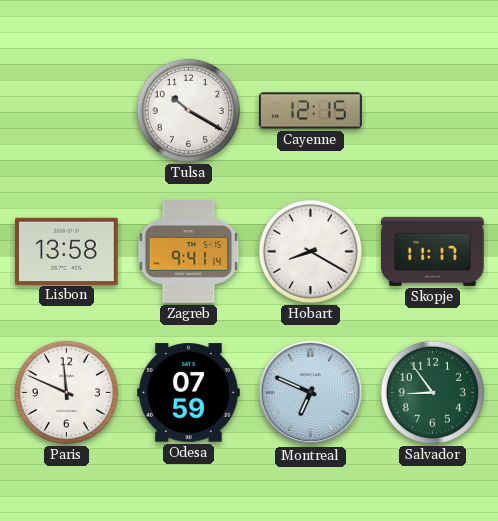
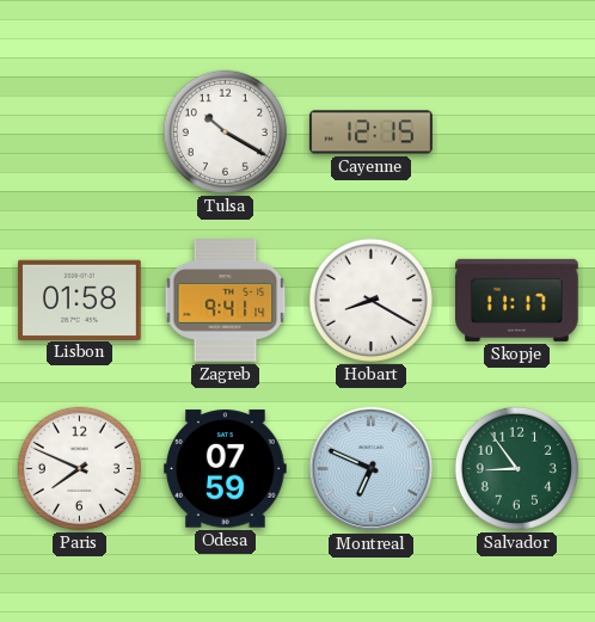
Lisbon: 13:58 -> 01:58
Paris: 11:49 -> 7:49
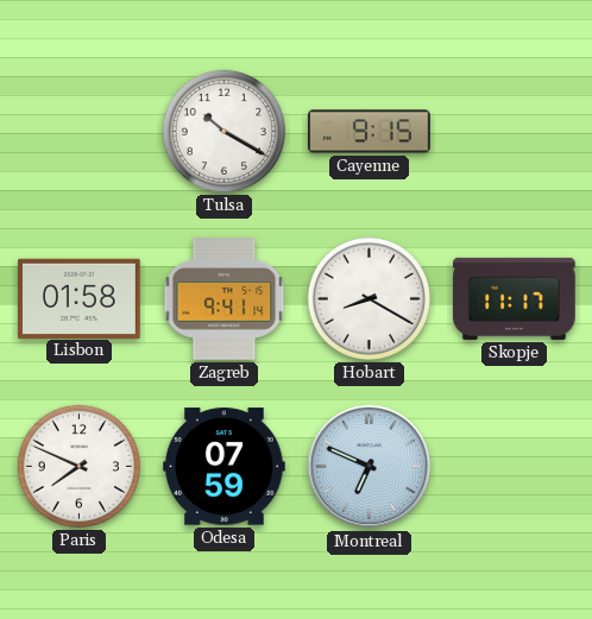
Cayenne: 12:15 -> 9:15
Salvador: 8:54 -> none
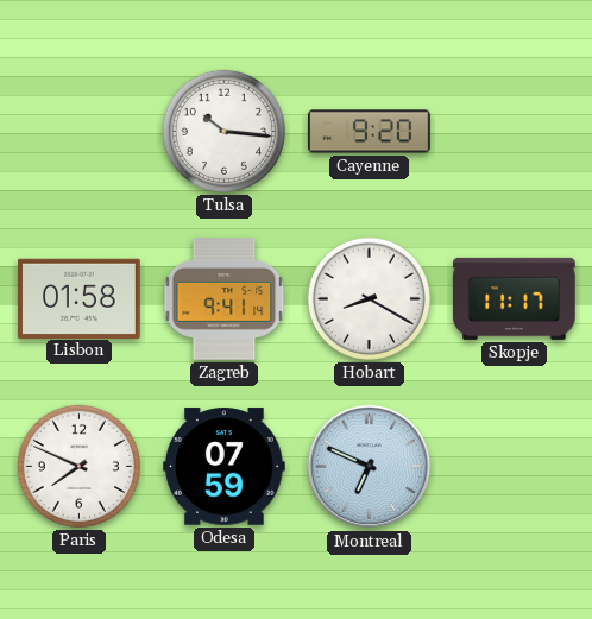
Tulsa: 10:20 -> 10:16
Cayenne: 9:15 -> 9:20
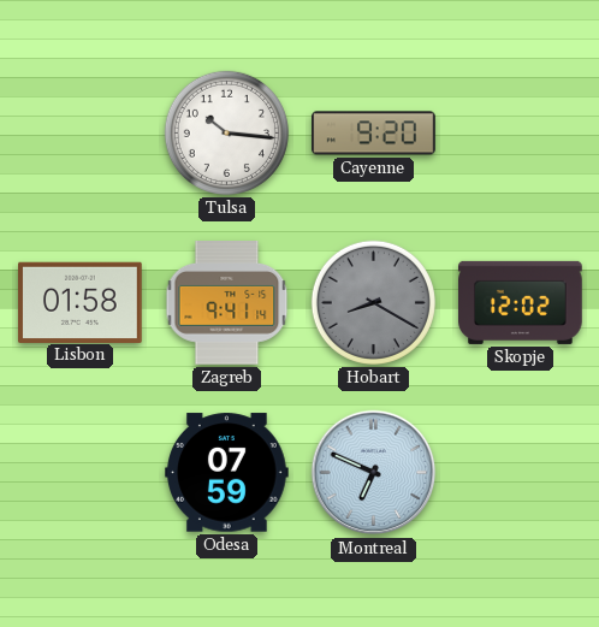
Hobart dial: white -> grey
Skopje: 11:17 -> 12:02
Paris: 7:49 -> none
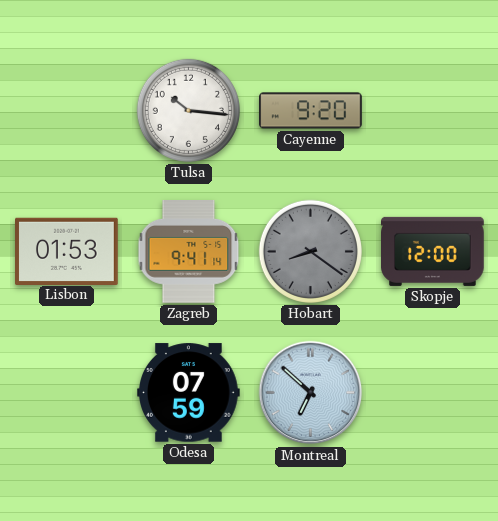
Lisbon: 01:58 -> 01:53
Hobart: 8:20 -> 8:21
Skopje: 12:02 -> 12:00
Montreal: 6:49 -> 6:52
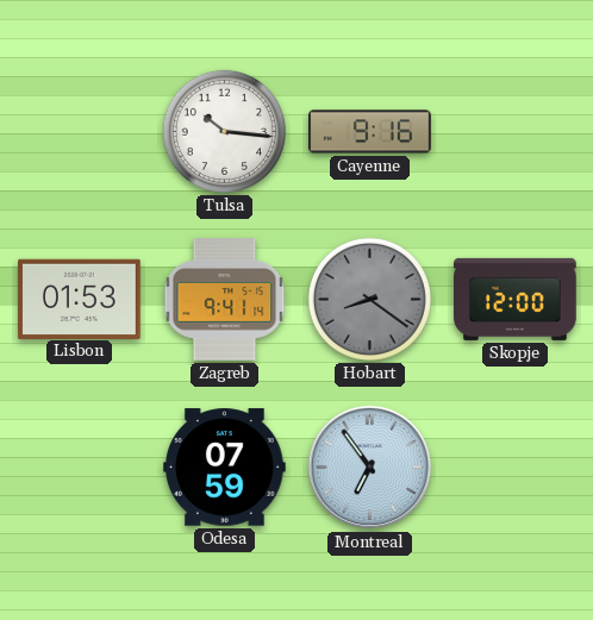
Cayenne: 9:20 -> 9:16
Montreal: 6:52 -> 6:54
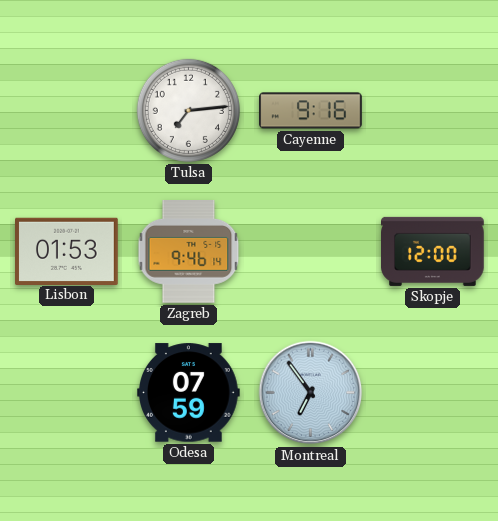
Tulsa: 10:16 -> 7:14
Zagreb: 9:41 -> 9:46
Hobart: 8:21 -> none
